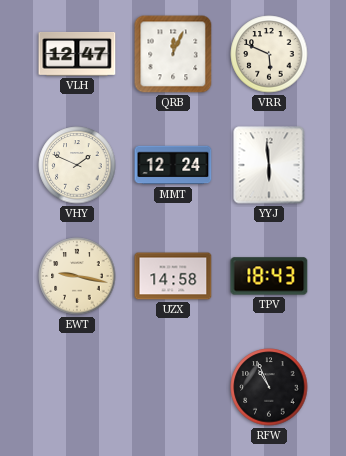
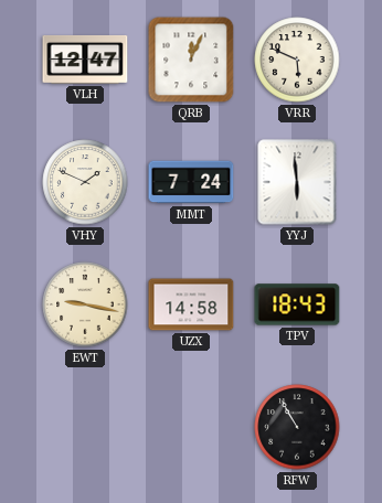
MMT: 12:24 -> 7:24
RFW: 10:56 -> 10:55
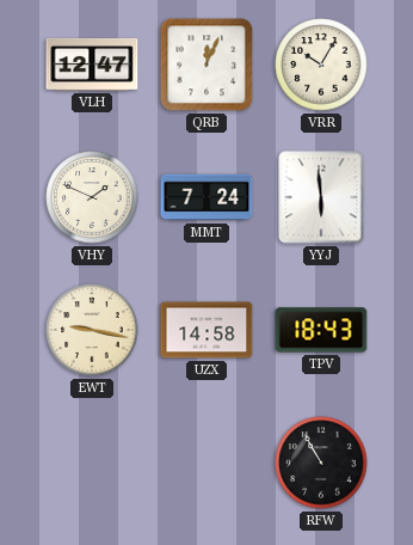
VRR: 5:49 -> 10:05
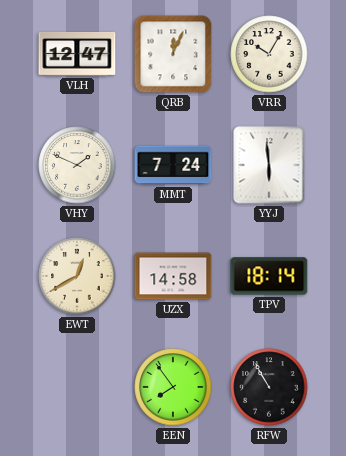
EWT: 9:17 -> 12:40
TPV: 18:43 -> 18:14
EEN: none -> 7:54
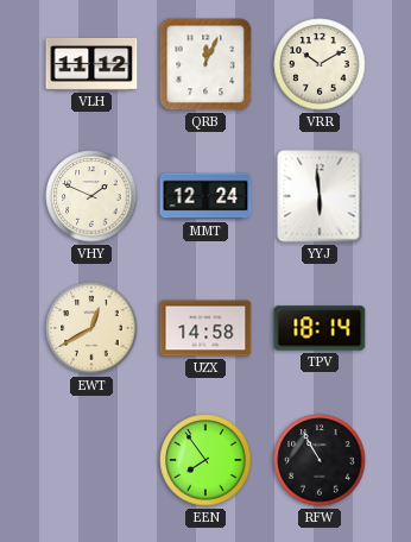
VLH: 12:47 -> 11:12
VRR: 10:05 -> 10:10
MMT: 7:24 -> 12:24
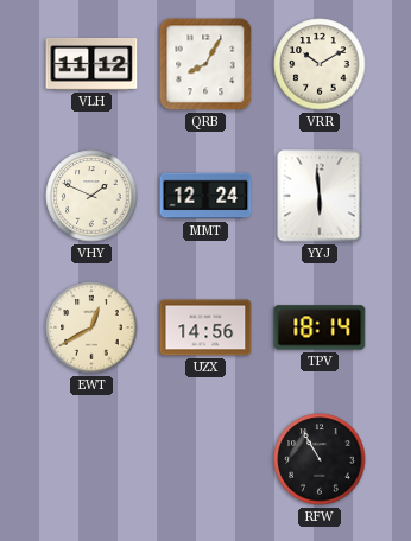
QRB: 12:04 -> 8:05
UZX: 14:58 -> 14:56
EEN: 7:54 -> none
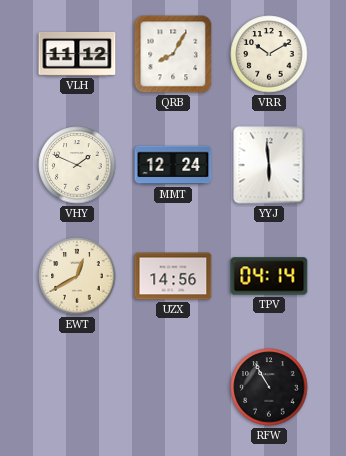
TPV: 18:14 -> 04:14
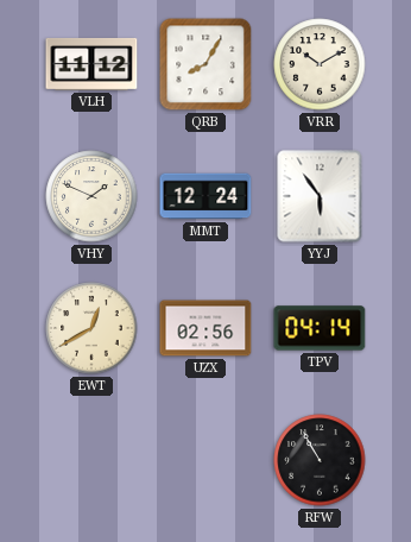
YYJ: 5:59 -> 5:54
UZX: 14:56 -> 02:56
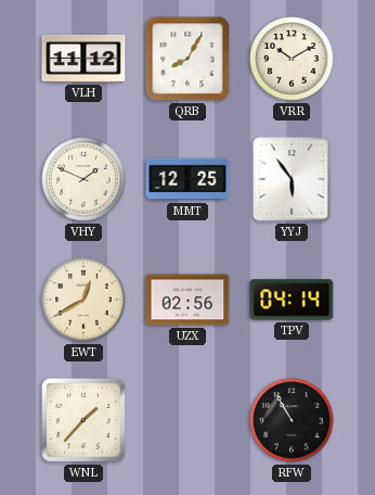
MMT: 12:24 -> 12:25
WNL: none -> 1:37
